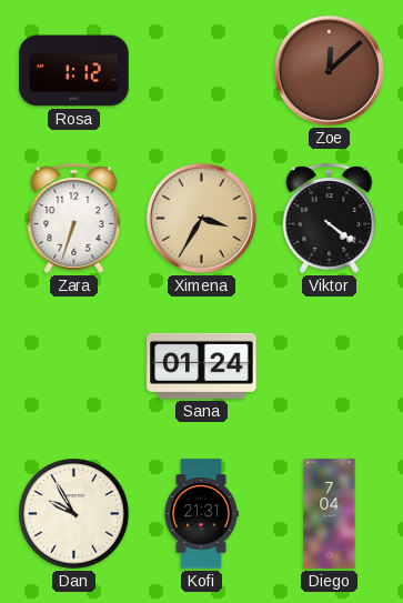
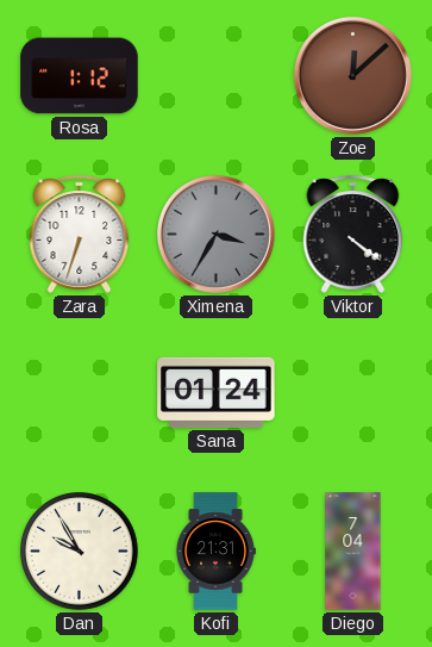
Ximena dial: champagne -> grey
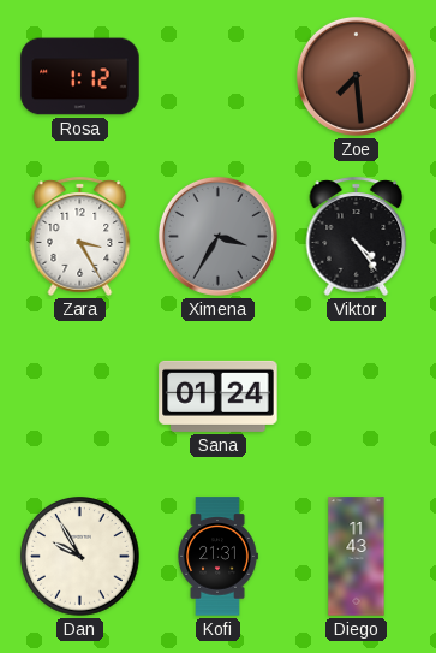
Zoe: 12:08 -> 7:29
Zara: 6:33 -> 3:25
Viktor: 4:21 -> 4:24
Diego: 7:04 -> 11:43
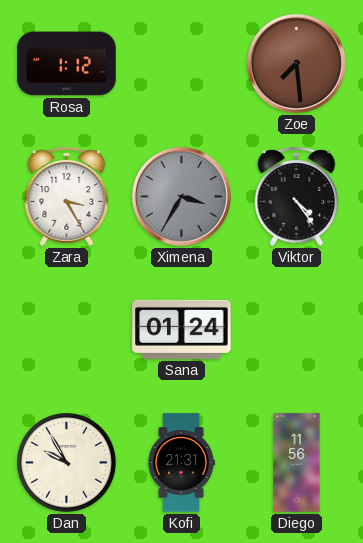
Diego: 11:43 -> 11:56
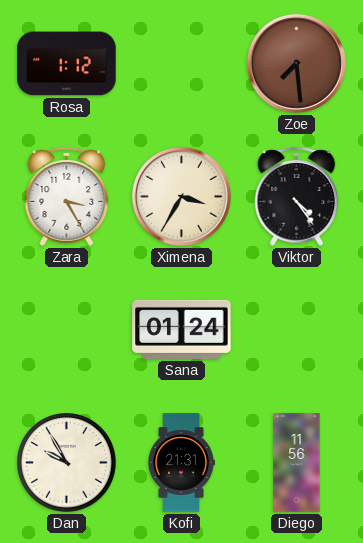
Ximena dial: grey -> cream
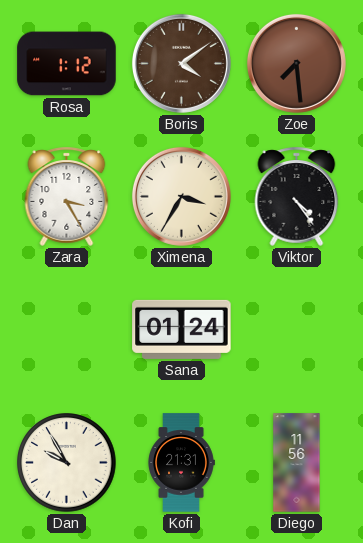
Boris: none -> 4:09
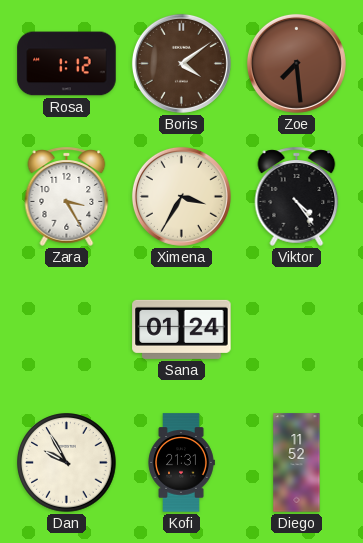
Diego: 11:56 -> 11:52
